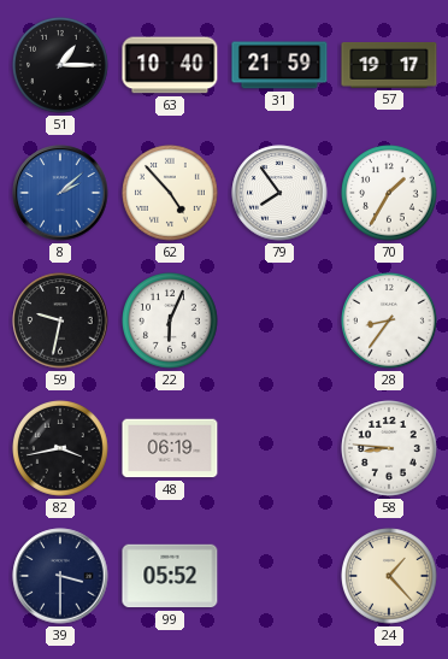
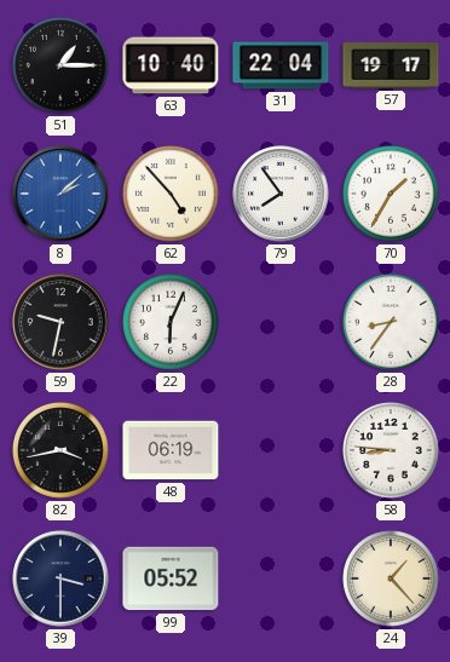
31: 21:59 -> 22:04
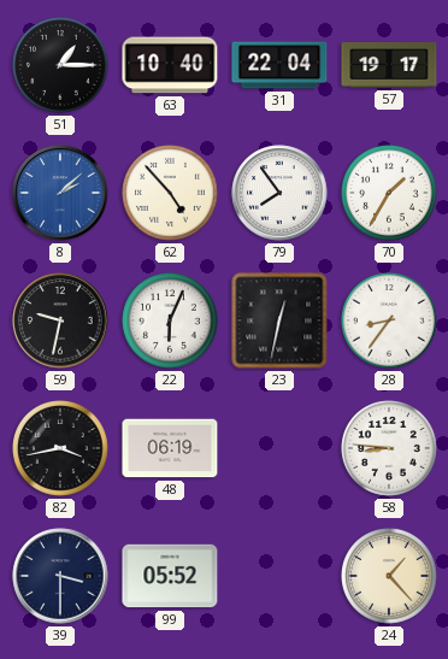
23: none -> 12:32
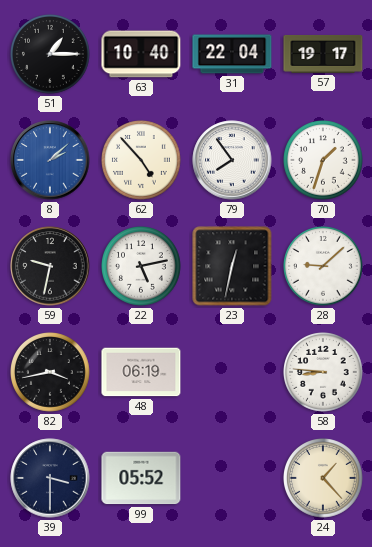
70: 1:35 -> 1:33
22: 6:04 -> 5:13
28: 8:36 -> 9:08
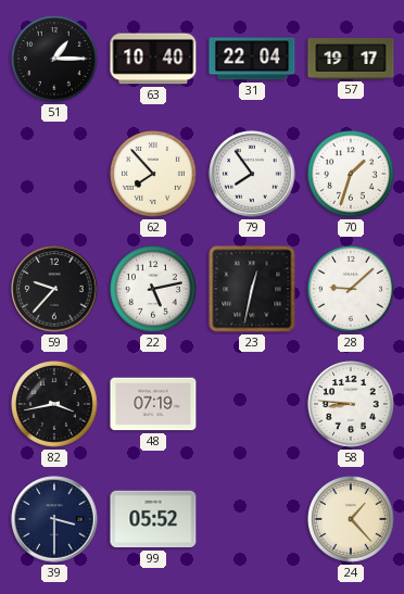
8: 2:08 -> none
62: 4:53 -> 7:53
59: 9:32 -> 9:37
48: 06:19 -> 07:19
